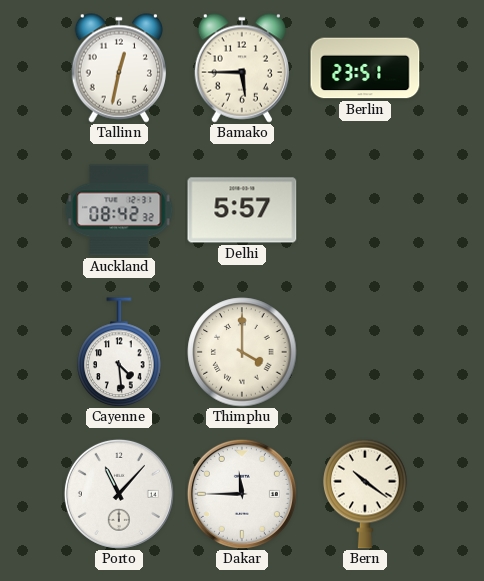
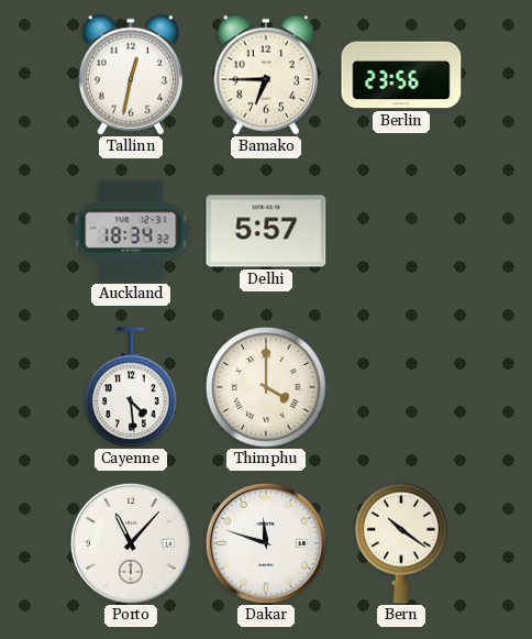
Bamako: 5:45 -> 6:45
Berlin: 23:51 -> 23:56
Auckland: 08:42 -> 18:34
Dakar: 11:45 -> 11:48
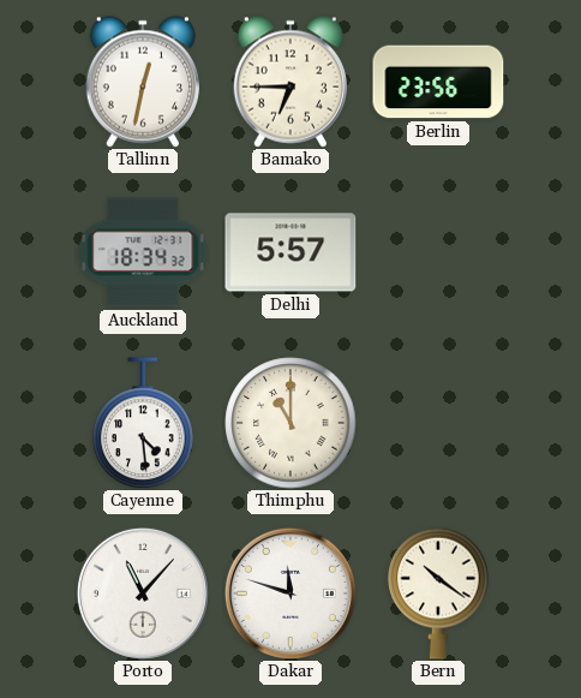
Thimphu: 4:00 -> 11:00
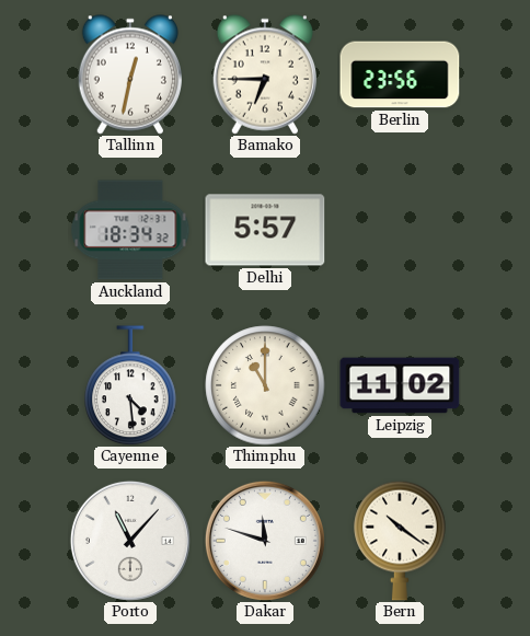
Leipzig: none -> 11:02
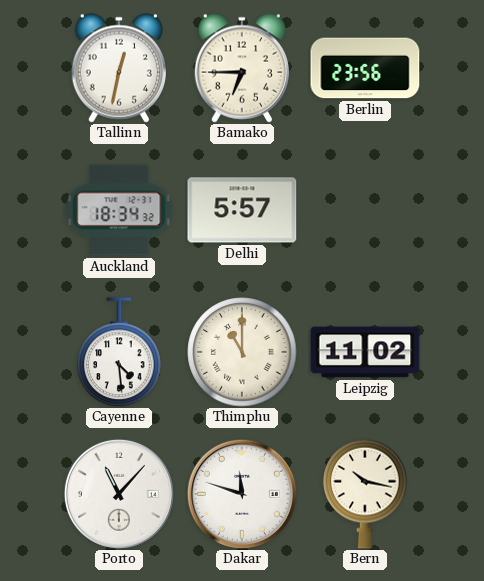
Bern: 10:21 -> 10:17
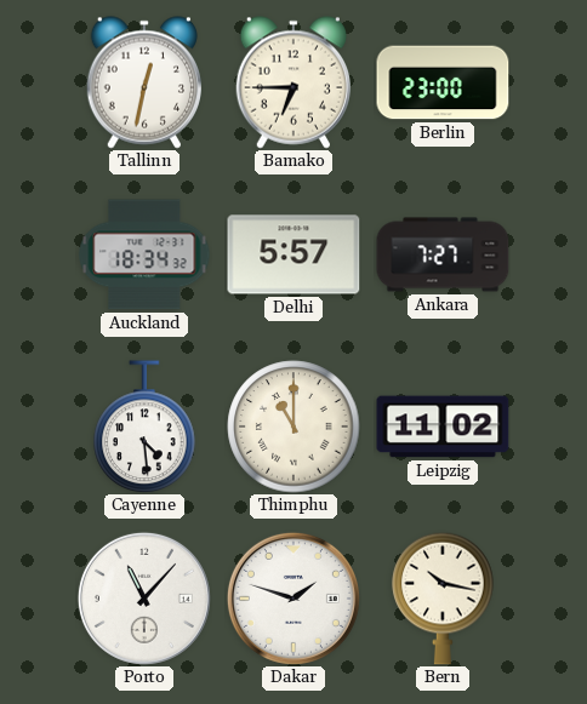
Berlin: 23:56 -> 23:00
Ankara: none -> 7:27
Dakar: 11:48 -> 1:48
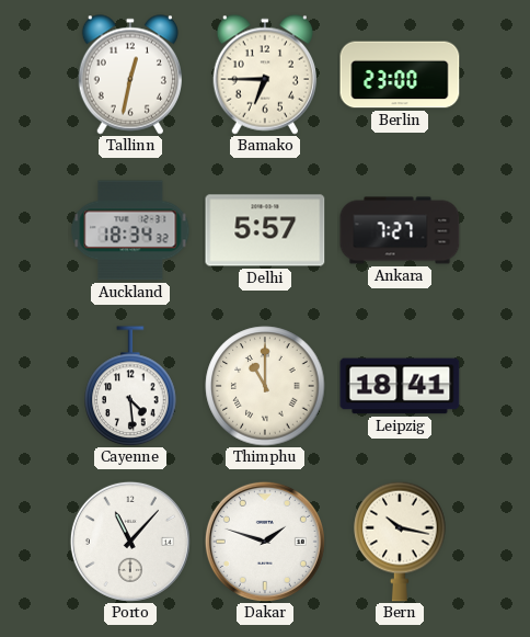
Leipzig: 11:02 -> 18:41
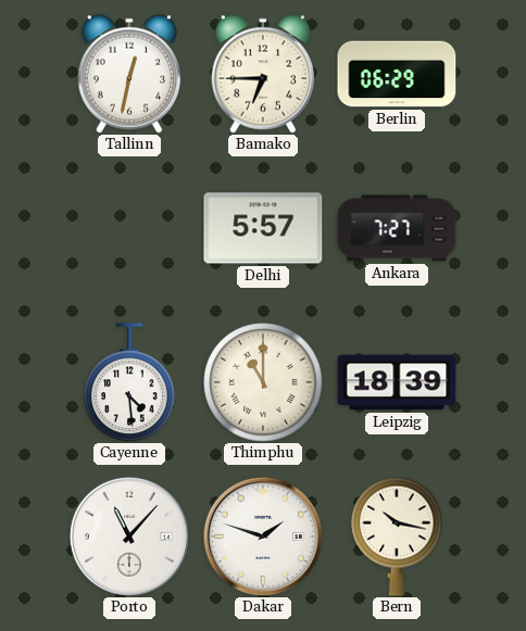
Berlin: 23:00 -> 06:29
Auckland: 18:34 -> none
Leipzig: 18:41 -> 18:39
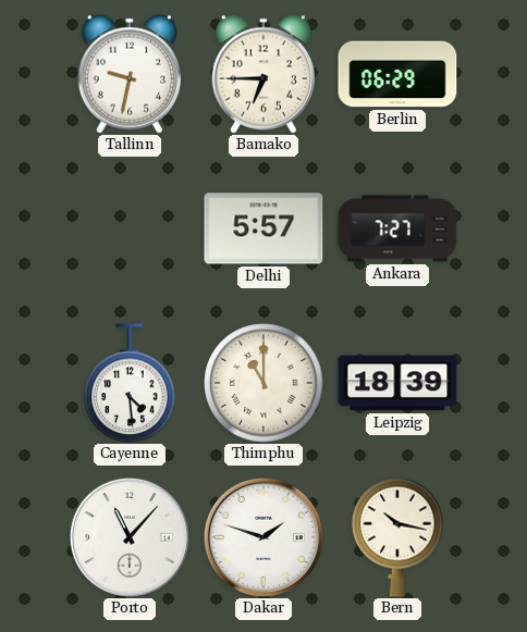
Tallinn: 12:32 -> 9:32
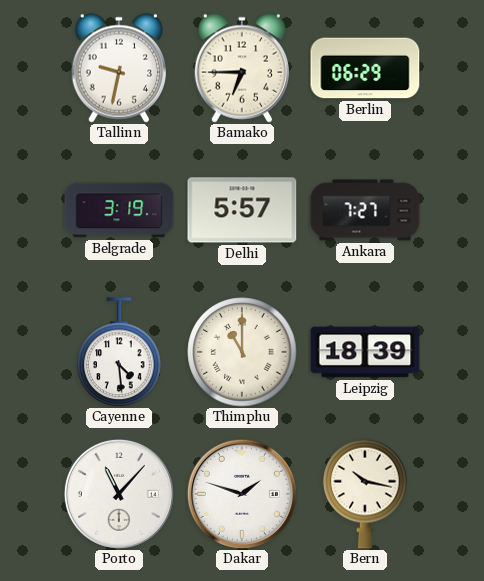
Belgrade: none -> 3:19
